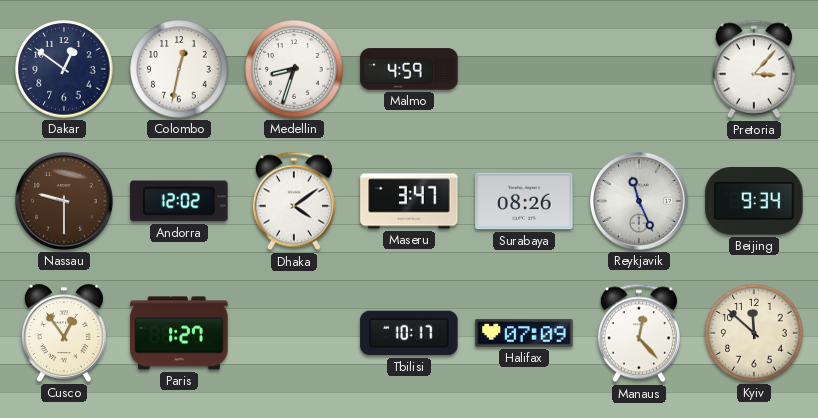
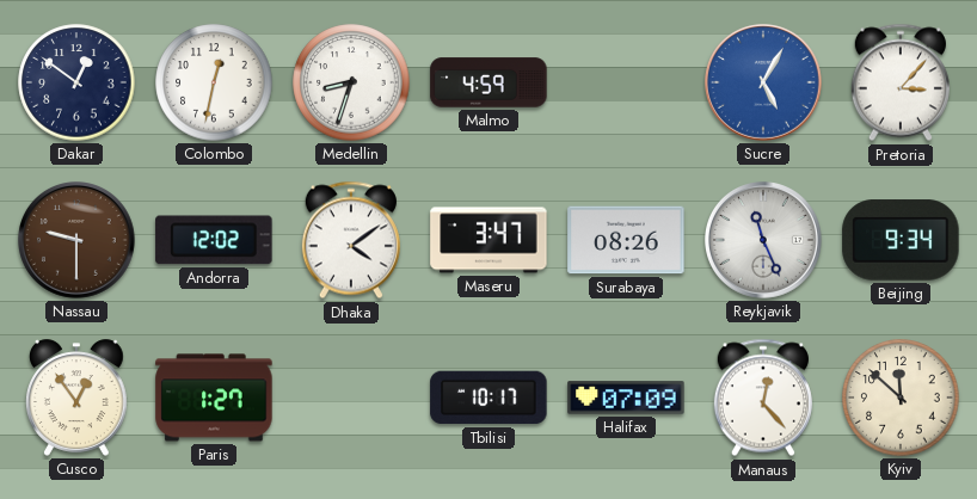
Sucre: none -> 5:05
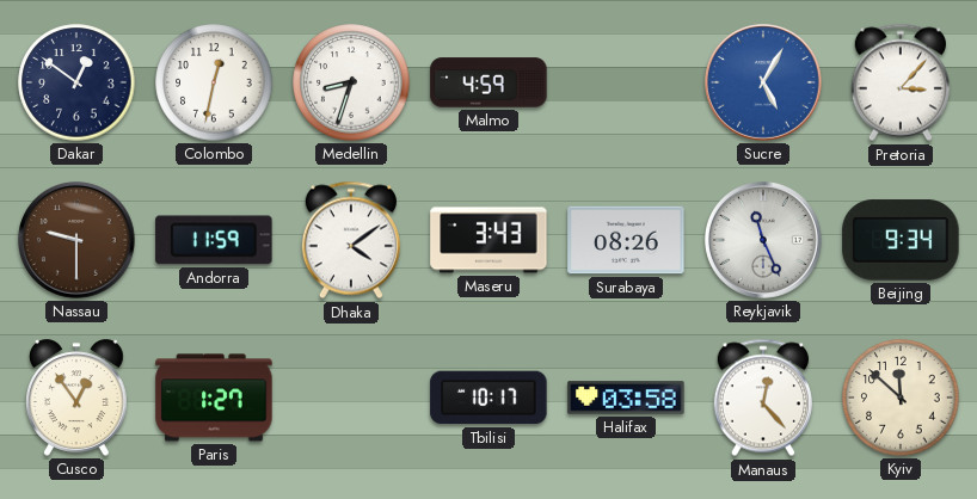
Andorra: 12:02 -> 11:59
Maseru: 3:47 -> 3:43
Halifax: 07:09 -> 03:58
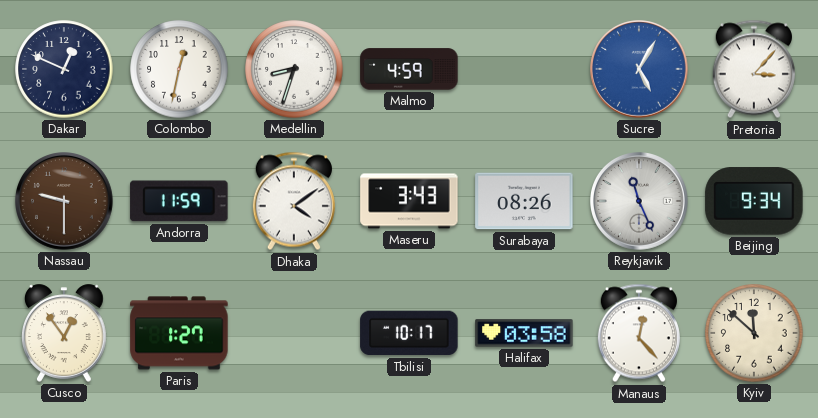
Dakar: 12:51 -> 12:49
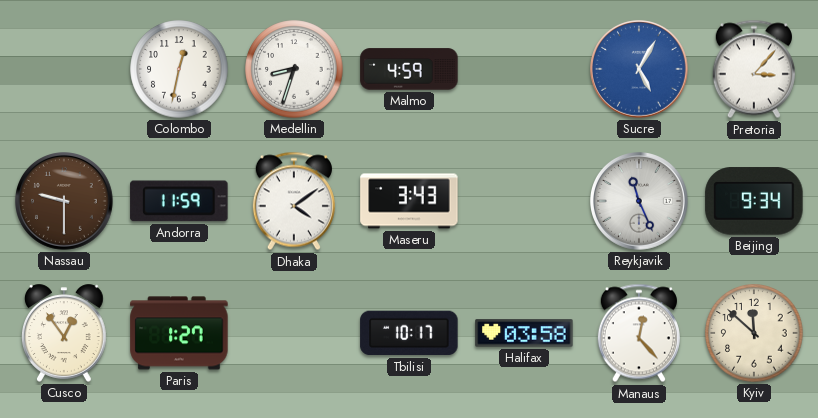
Dakar: 12:49 -> none
Surabaya: 08:26 -> none
